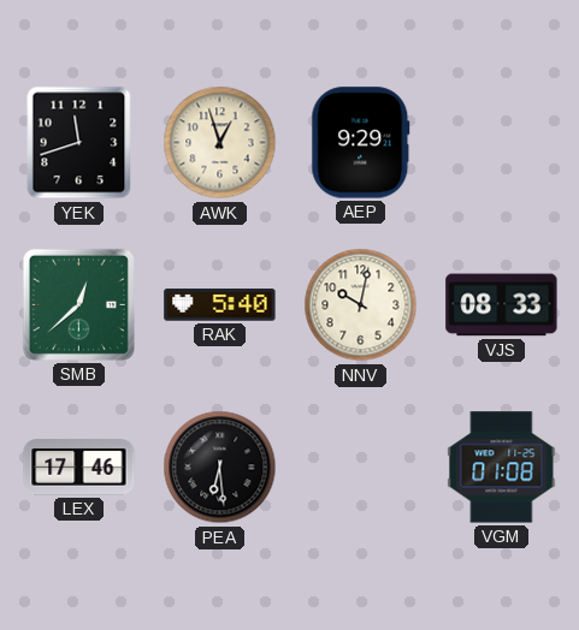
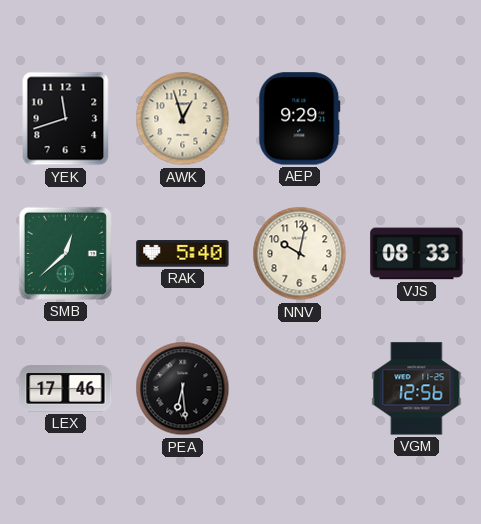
VGM: 01:08 -> 12:56
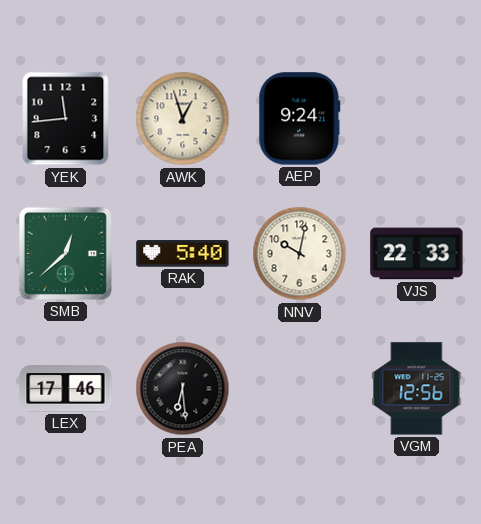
YEK: 11:42 -> 11:44
AEP: 9:29 -> 9:24
VJS: 08:33 -> 22:33
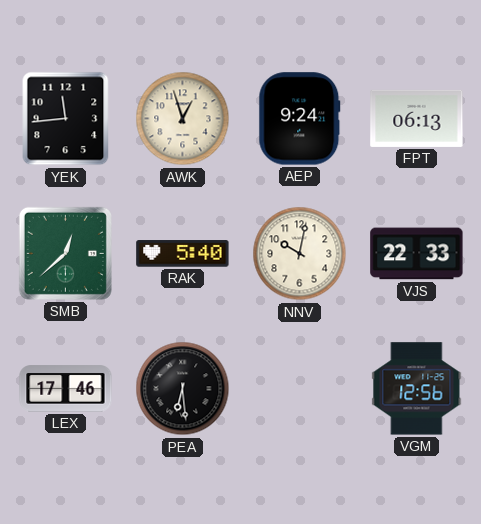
FPT: none -> 06:13
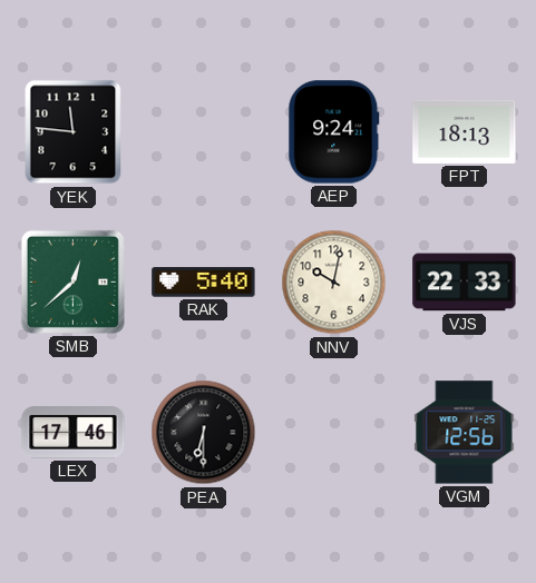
YEK: 11:44 -> 11:46
AWK: 12:57 -> none
FPT: 06:13 -> 18:13
PEA: 6:29 -> 6:30
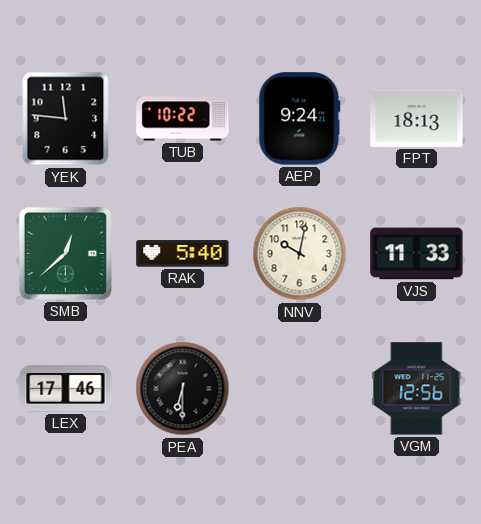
TUB: none -> 10:22
VJS: 22:33 -> 11:33
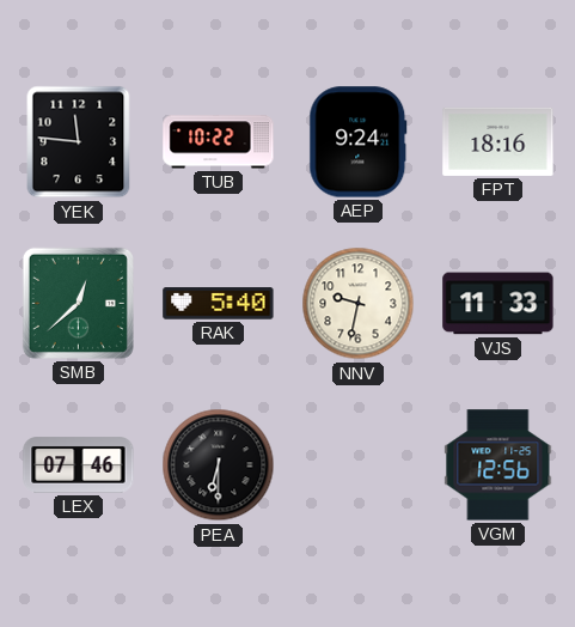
FPT: 18:13 -> 18:16
NNV: 10:02 -> 9:32
LEX: 17:46 -> 07:46
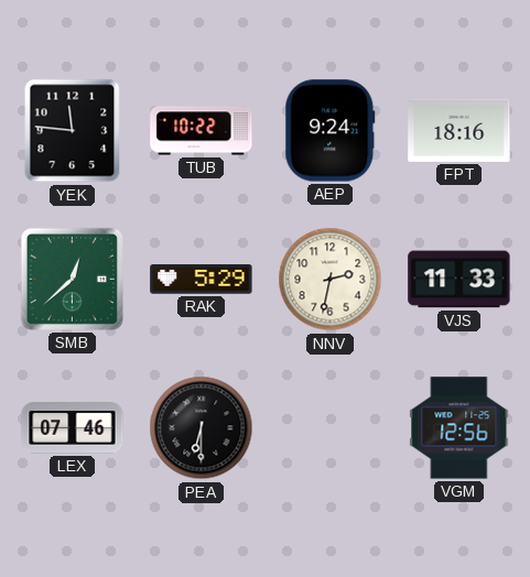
RAK: 5:40 -> 5:29
NNV: 9:32 -> 2:32
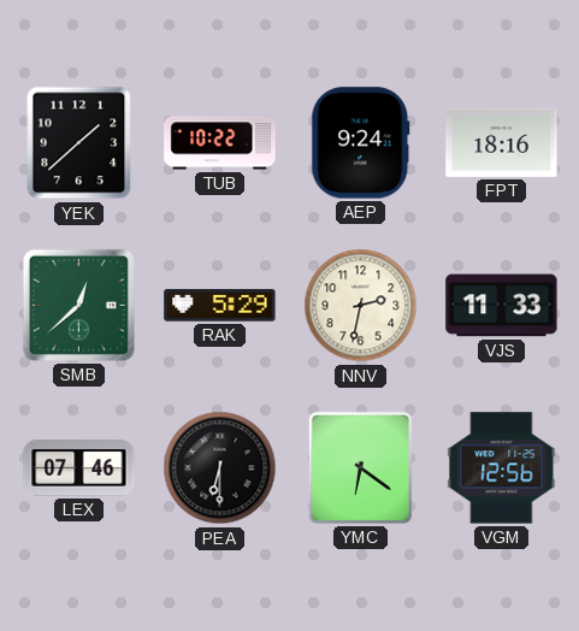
YEK: 11:46 -> 1:38
YMC: none -> 6:21
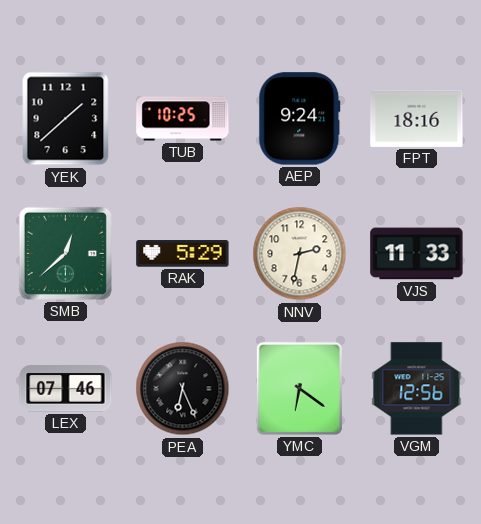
TUB: 10:22 -> 10:25
PEA: 6:30 -> 6:26
